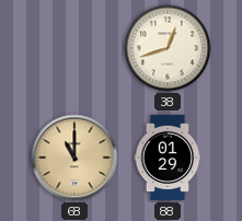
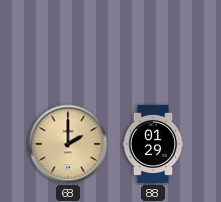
38: 12:42 -> none
68: 11:00 -> 2:00
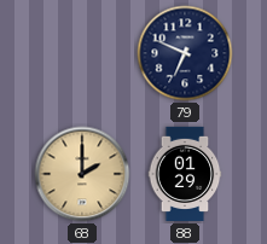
79: none -> 6:49
